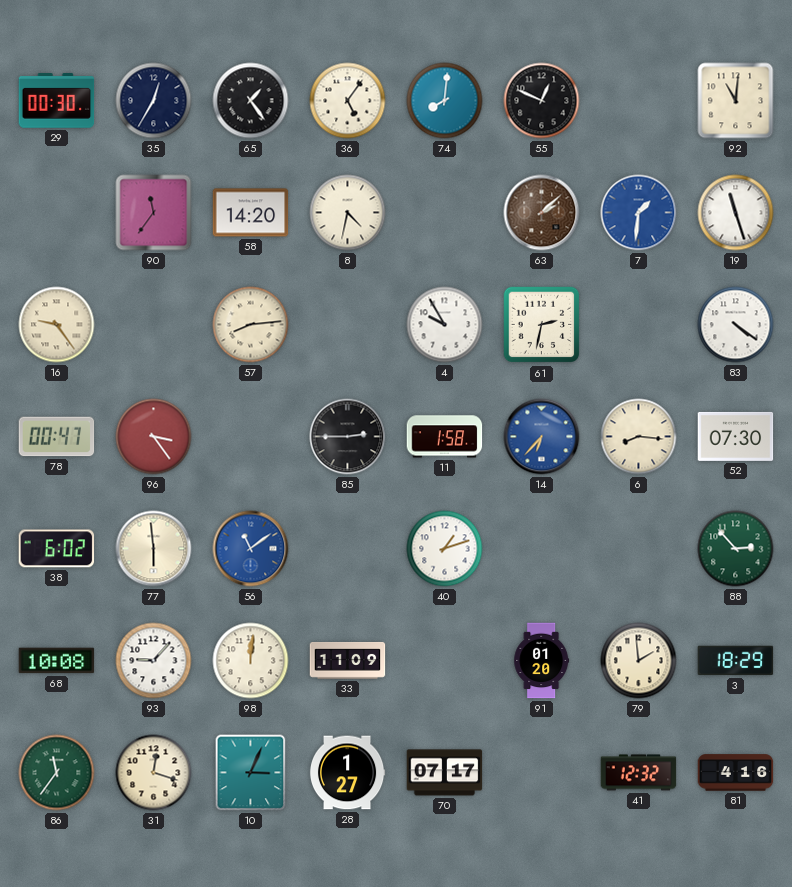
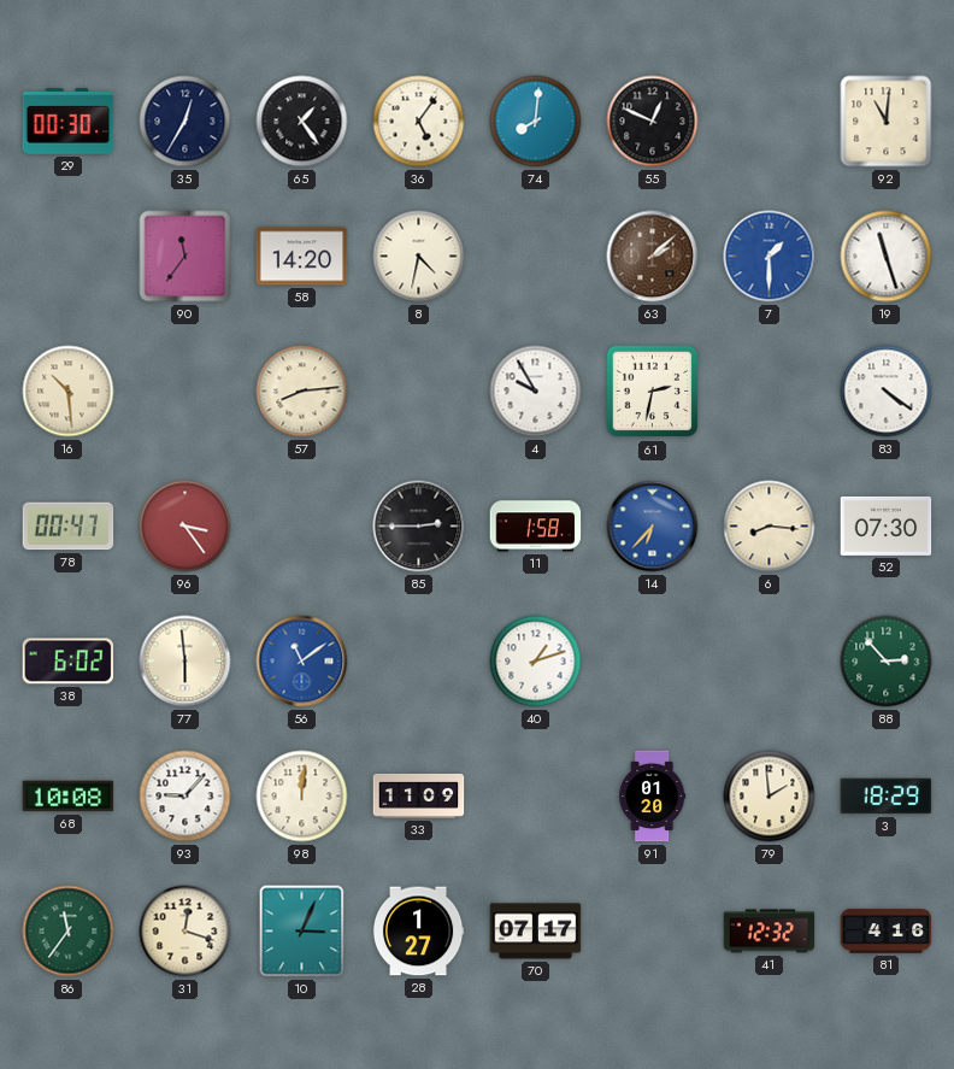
7: 1:31 -> 1:30
16: 9:24 -> 10:29
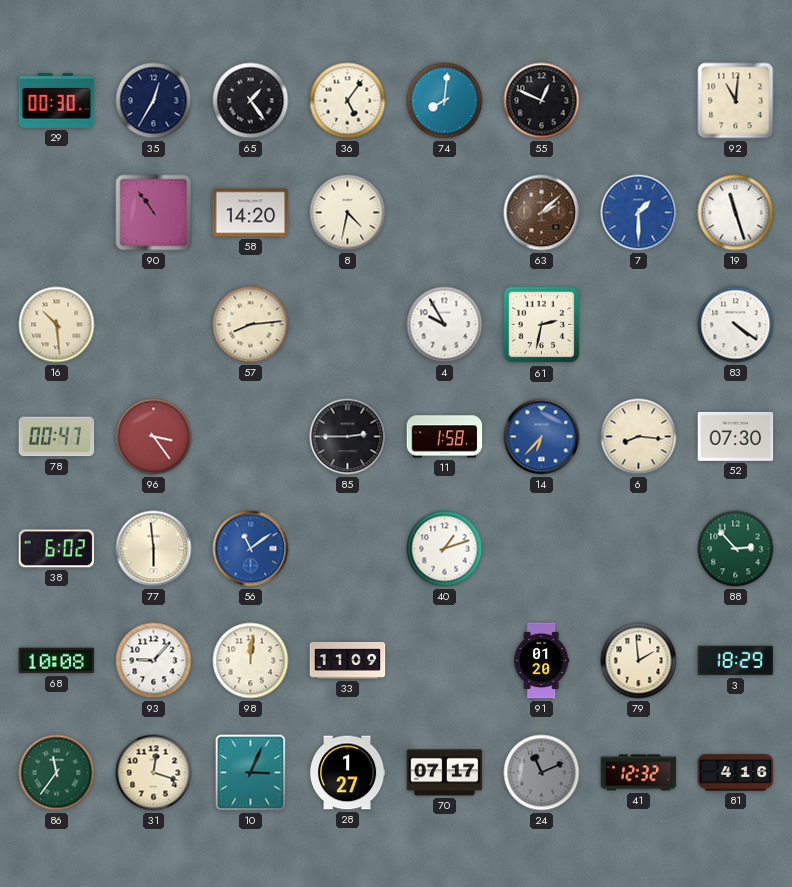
90: 11:36 -> 10:54
24: none -> 11:11
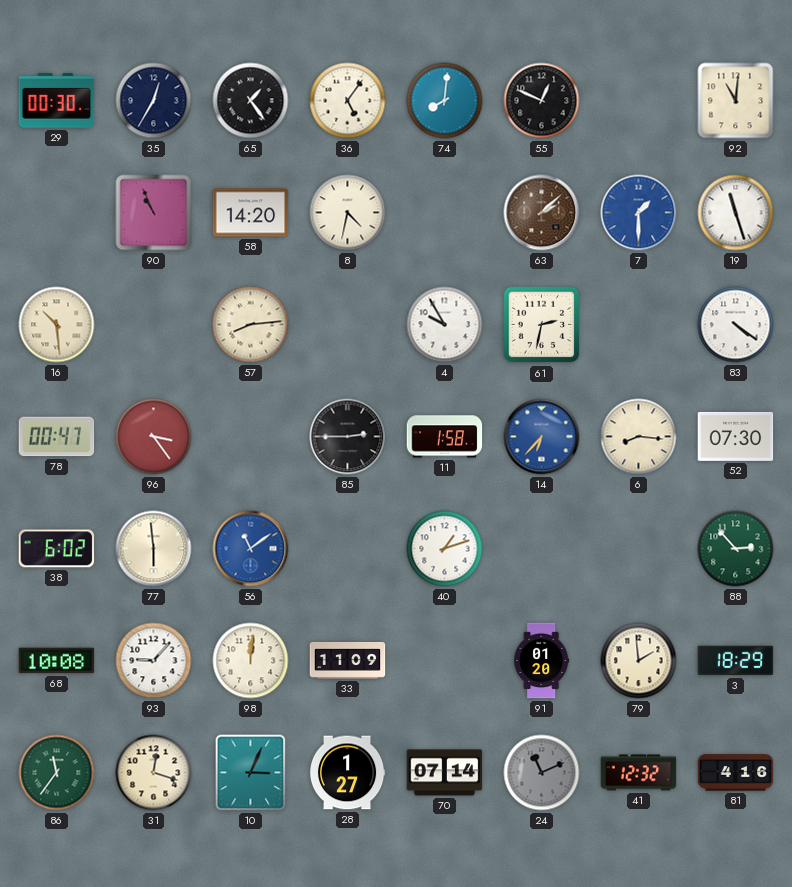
90: 10:54 -> 10:56
70: 07:17 -> 07:14
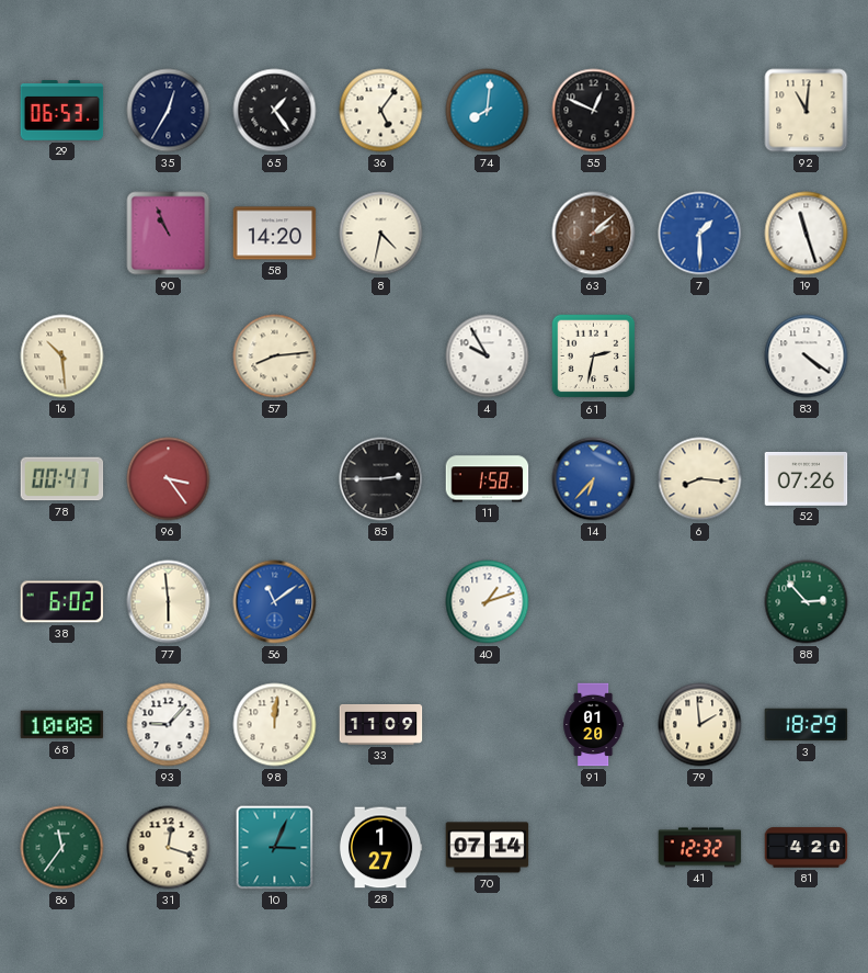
29: 00:30 -> 06:53
52: 07:30 -> 07:26
24: 11:11 -> none
81: 4:16 -> 4:20
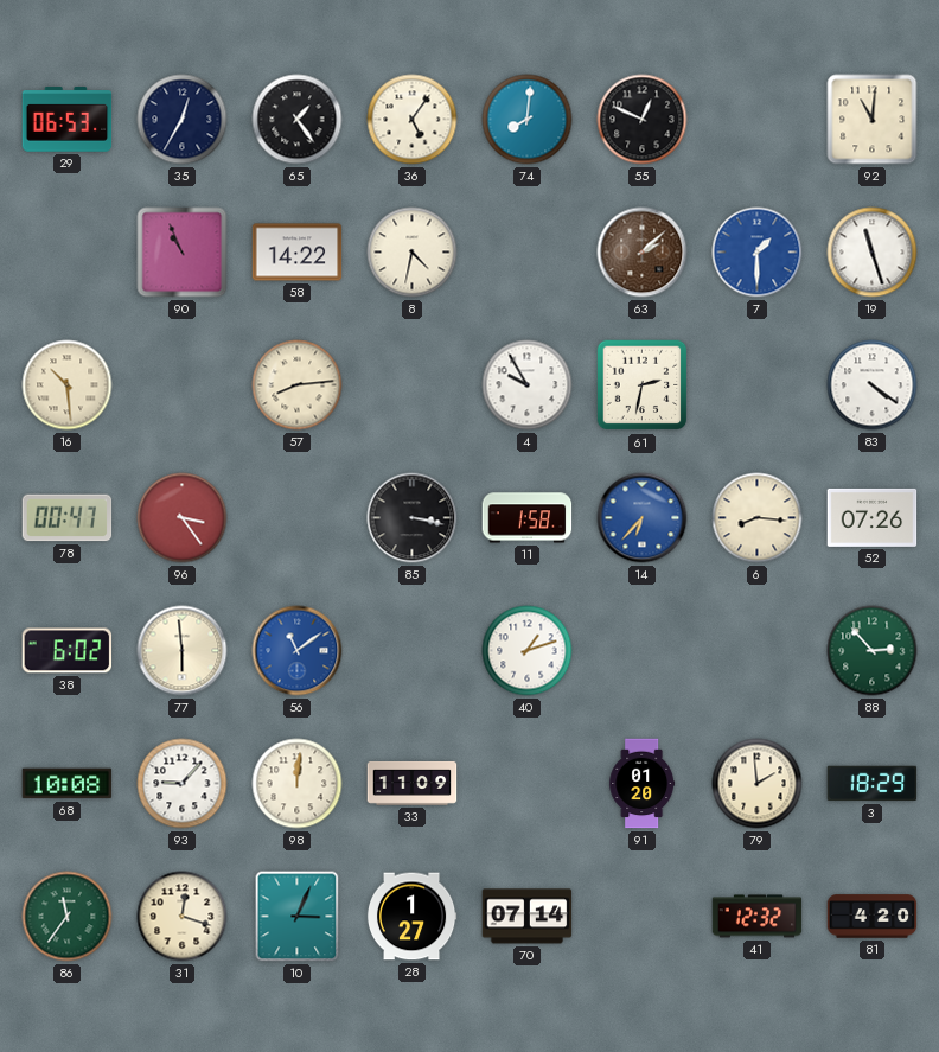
58: 14:20 -> 14:22
85: 2:45 -> 3:17
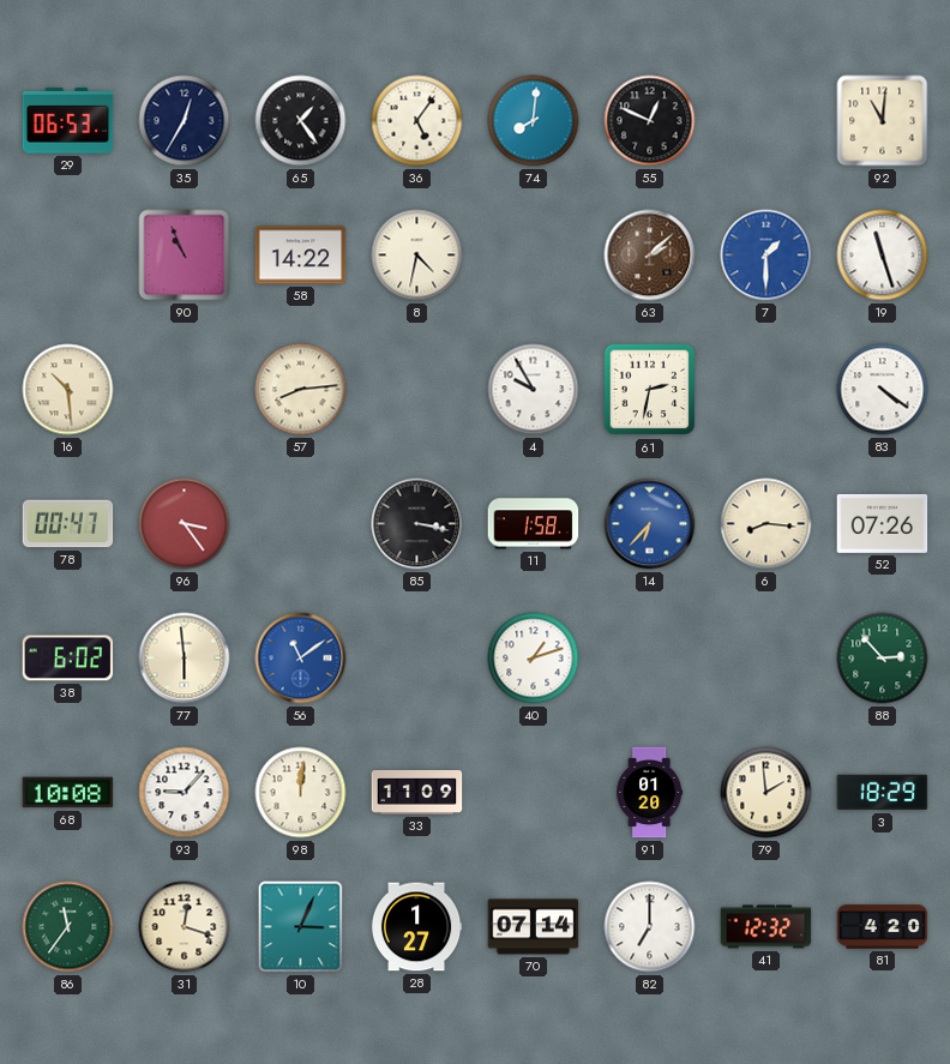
82: none -> 7:00
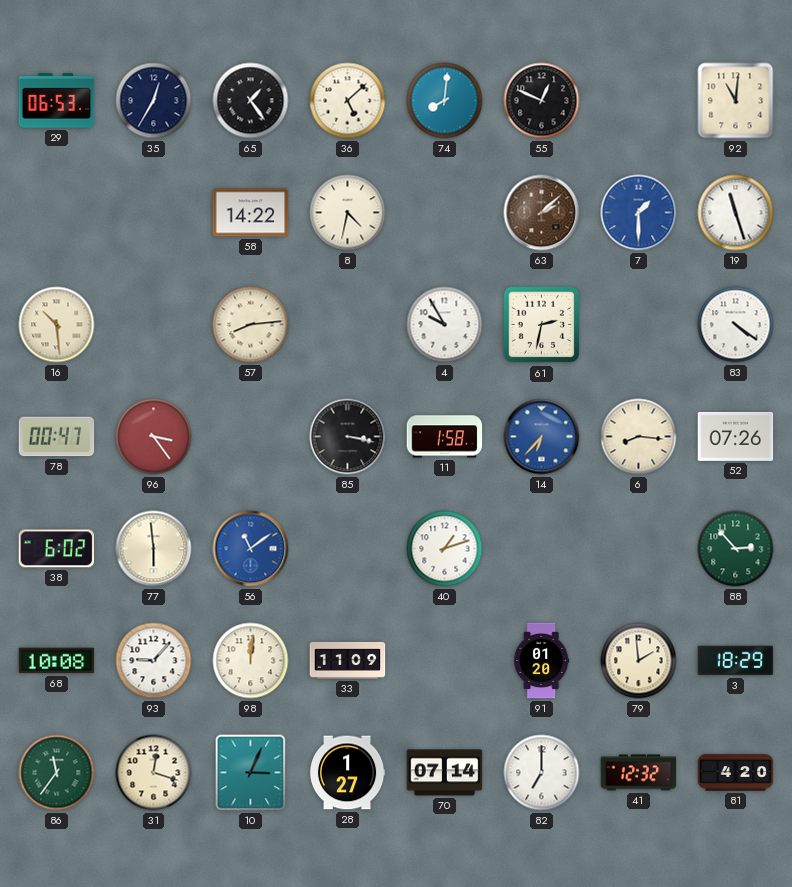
36: 5:06 -> 5:08
90: 10:56 -> none
